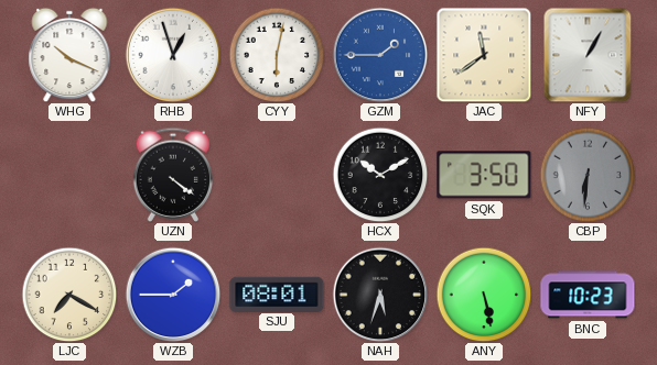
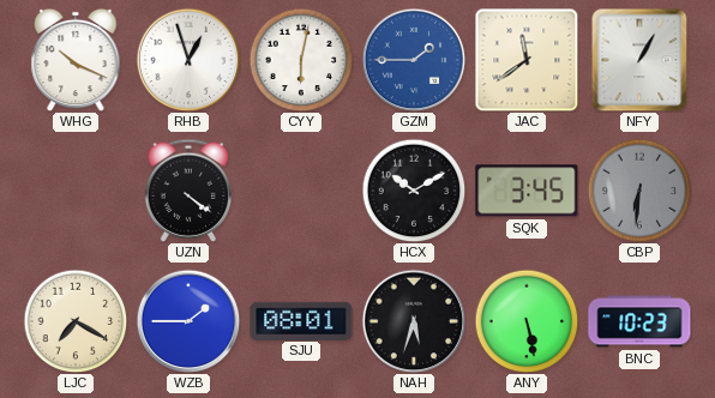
SQK: 3:50 -> 3:45
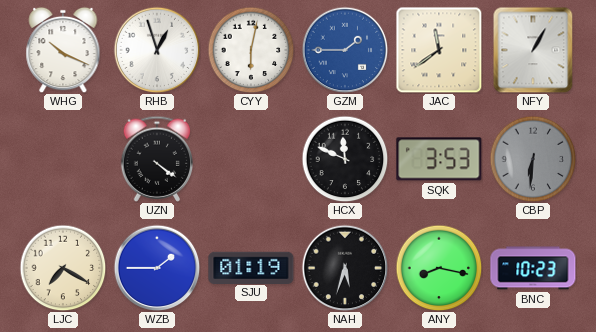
HCX: 10:10 -> 11:49
SQK: 3:45 -> 3:53
SJU: 08:01 -> 01:19
ANY: 5:28 -> 8:17
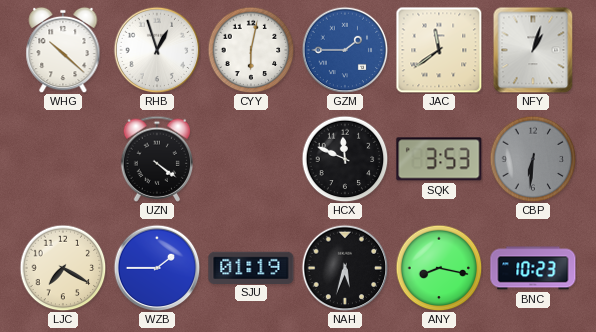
WHG: 10:19 -> 10:22
NFY: 1:05 -> 1:03
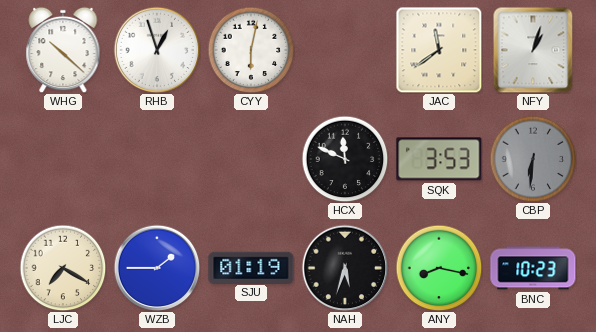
GZM: 1:45 -> none
UZN: 4:21 -> none
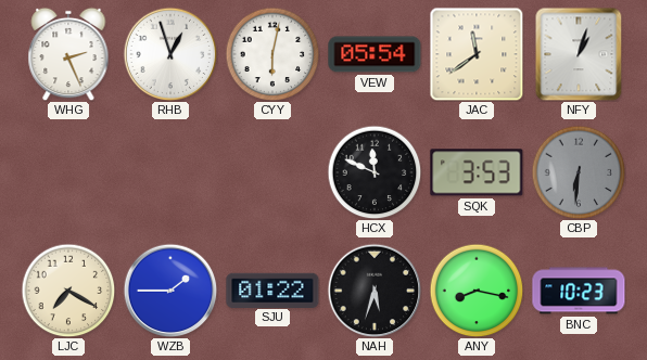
WHG: 10:22 -> 2:26
VEW: none -> 05:54
SJU: 01:19 -> 01:22
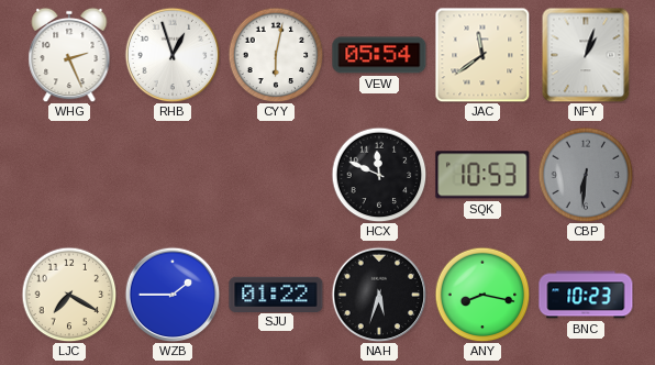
SQK: 3:53 -> 10:53
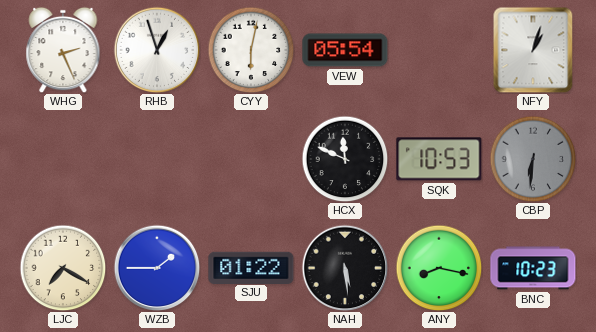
JAC: 11:39 -> none
NAH: 5:33 -> 5:29
